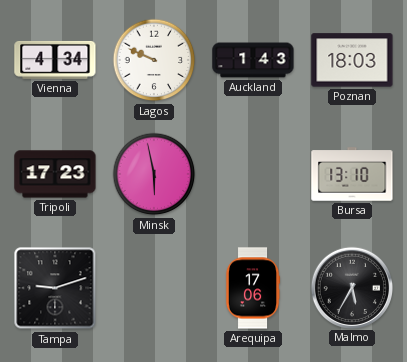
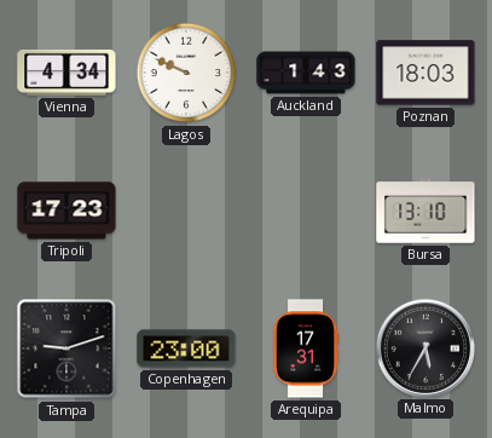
Minsk: 5:58 -> none
Copenhagen: none -> 23:00
Arequipa: 17:06 -> 17:31
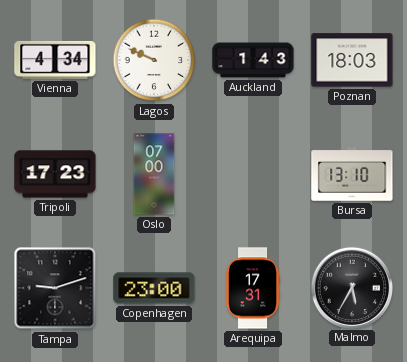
Oslo: none -> 07:00
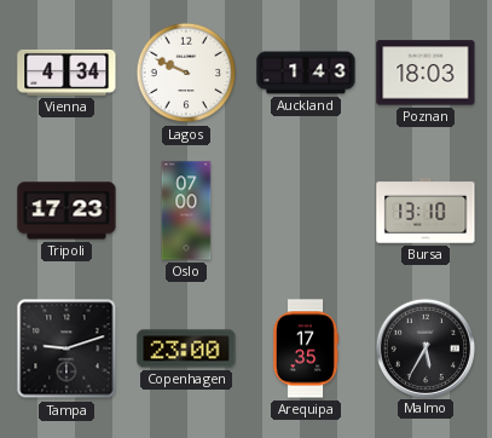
Arequipa: 17:31 -> 17:35
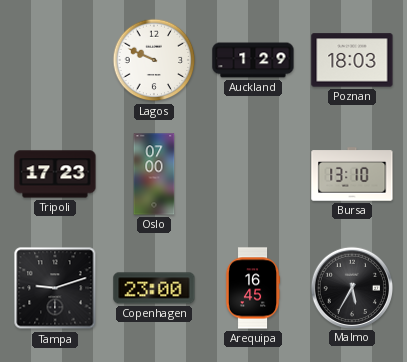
Vienna: 4:34 -> none
Auckland: 1:43 -> 1:29
Arequipa: 17:35 -> 16:45
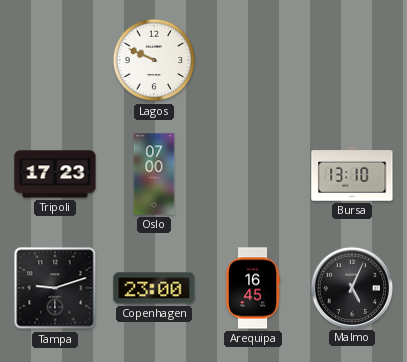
Auckland: 1:29 -> none
Poznan: 18:03 -> none
Malmo: 5:35 -> 5:04
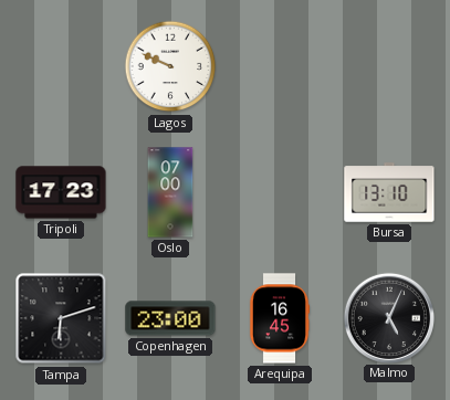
Tampa: 9:12 -> 6:12
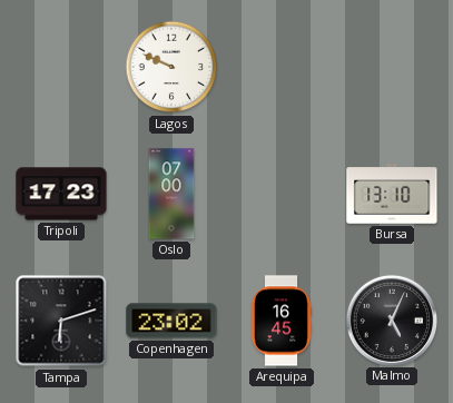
Copenhagen: 23:00 -> 23:02
